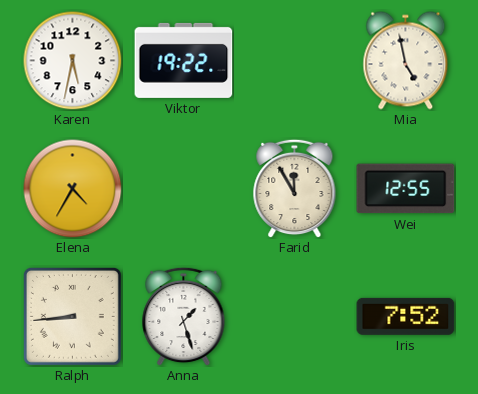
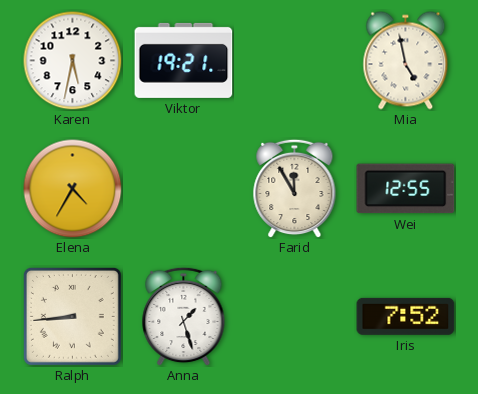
Viktor: 19:22 -> 19:21
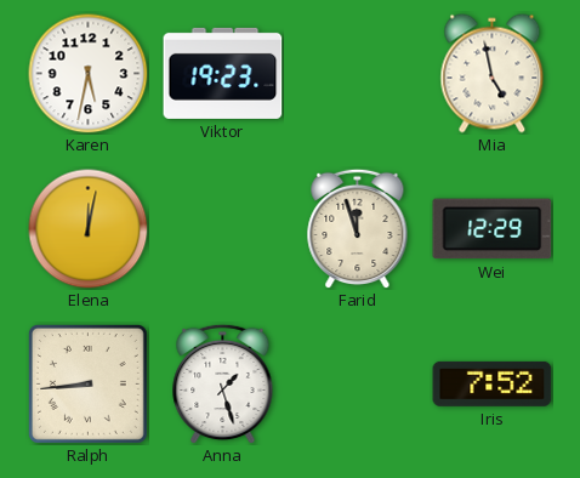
Viktor: 19:21 -> 19:23
Elena: 4:35 -> 12:02
Farid: 11:55 -> 11:57
Wei: 12:55 -> 12:29
